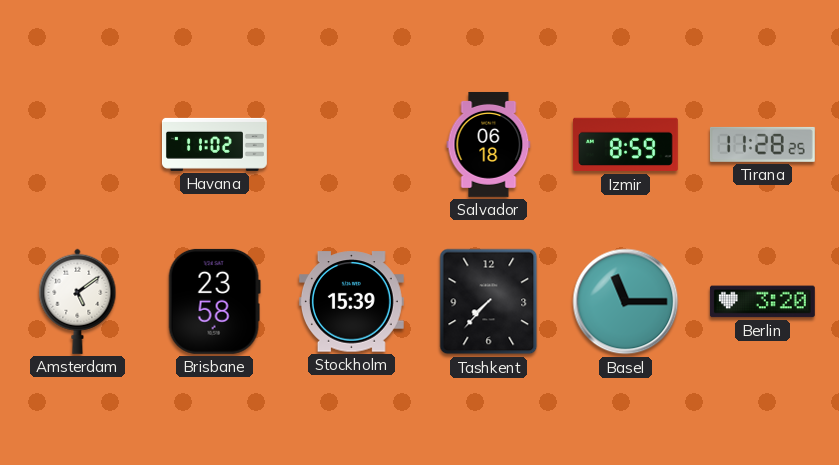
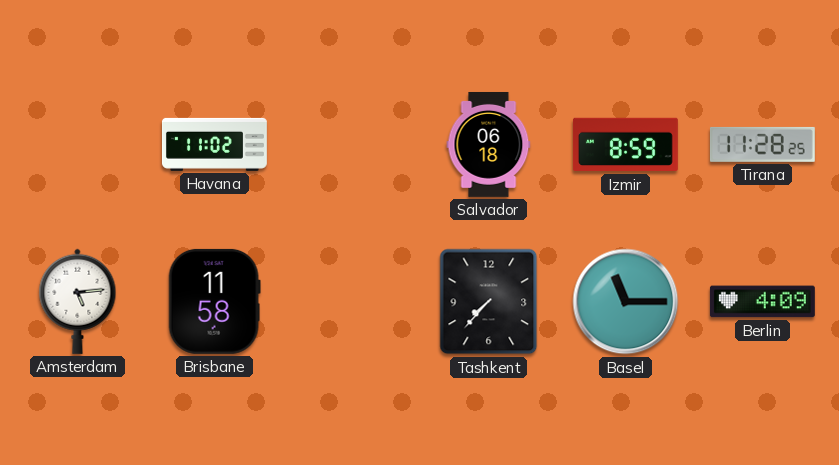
Amsterdam: 5:09 -> 5:14
Brisbane: 23:58 -> 11:58
Stockholm: 15:39 -> none
Berlin: 3:20 -> 4:09
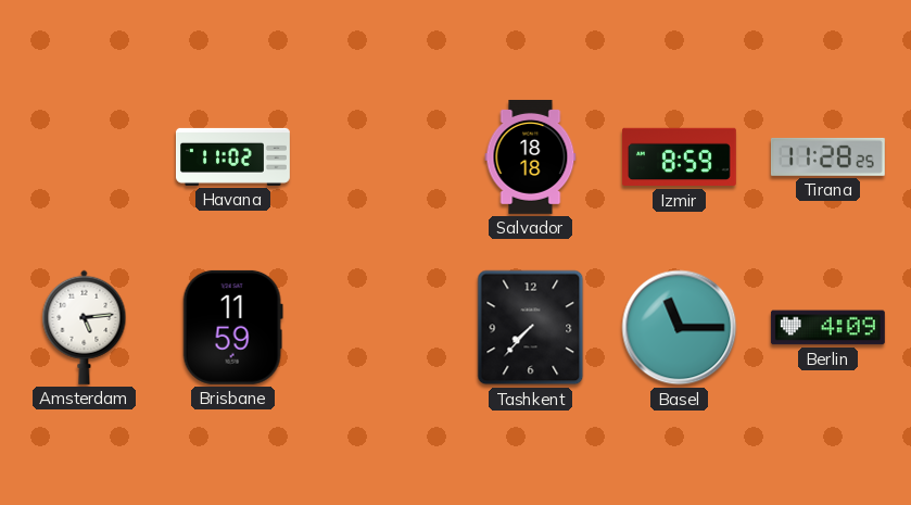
Salvador: 06:18 -> 18:18
Brisbane: 11:58 -> 11:59
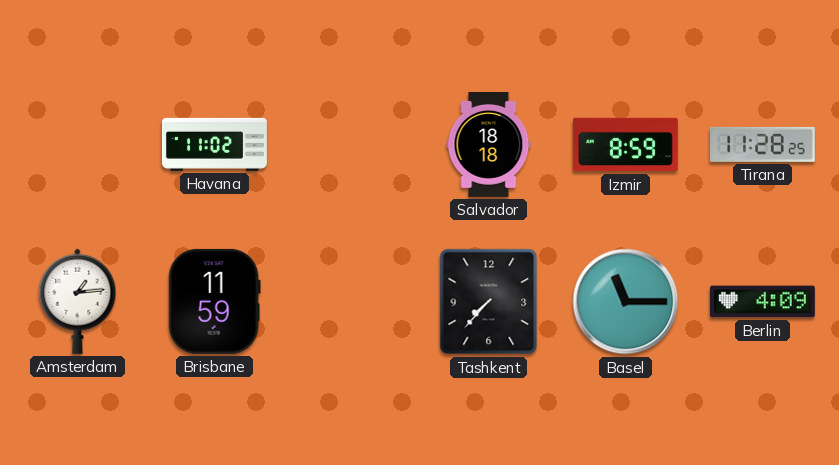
Amsterdam: 5:14 -> 1:14
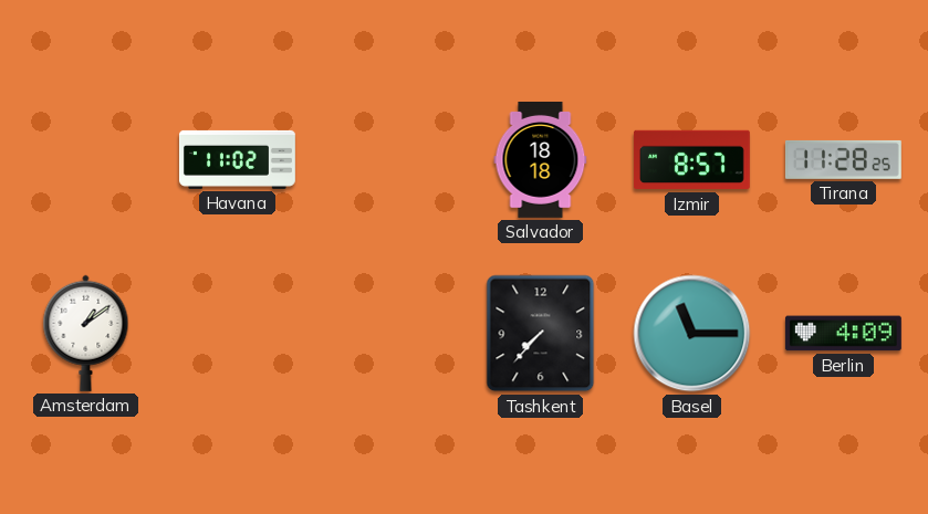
Izmir: 8:59 -> 8:57
Amsterdam: 1:14 -> 1:09
Brisbane: 11:59 -> none
